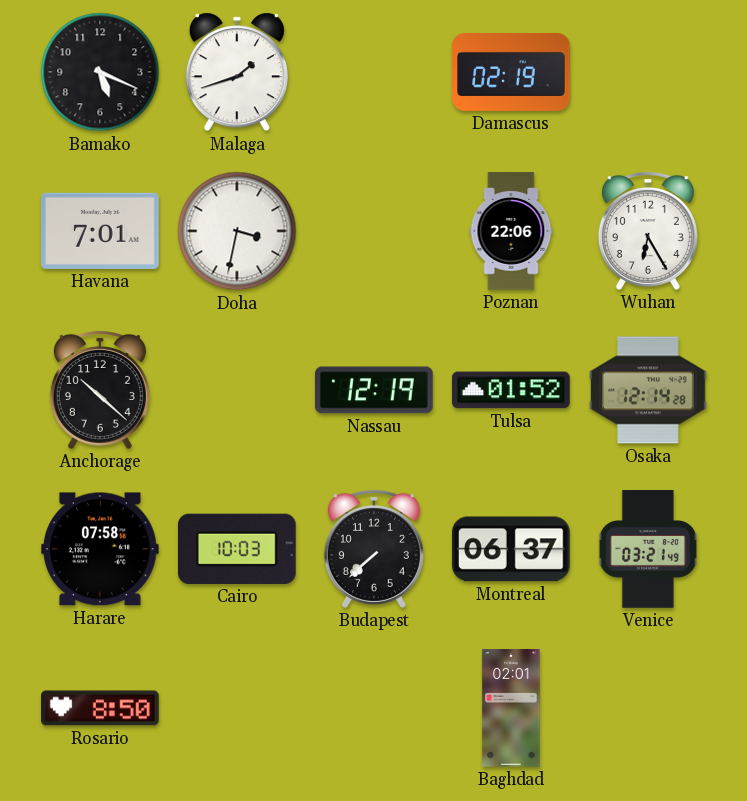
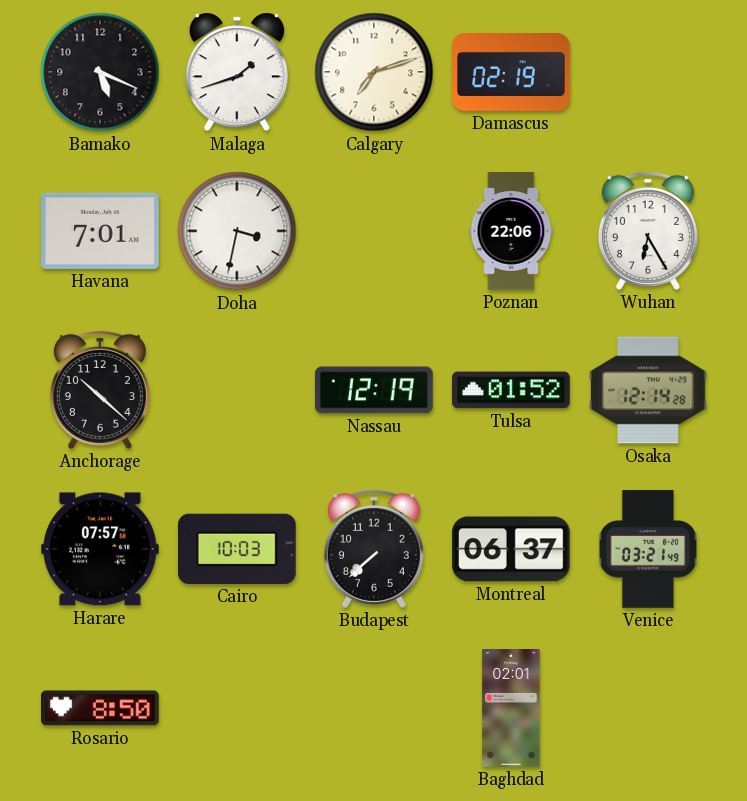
Calgary: none -> 7:12
Harare: 07:58 -> 07:57
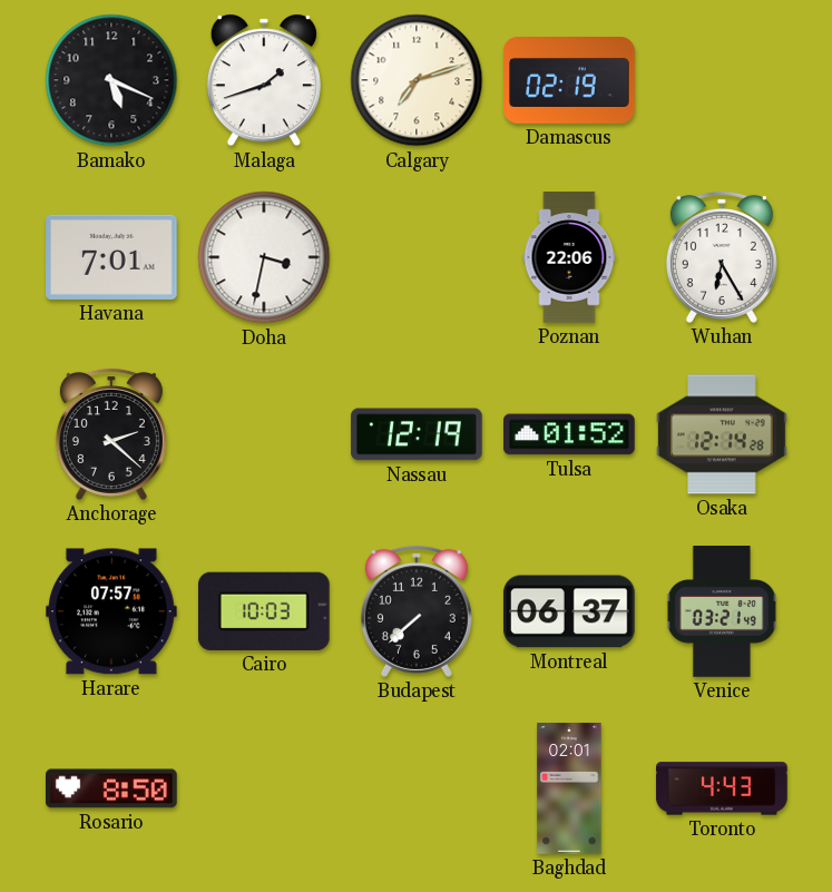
Anchorage: 10:22 -> 2:22
Toronto: none -> 4:43
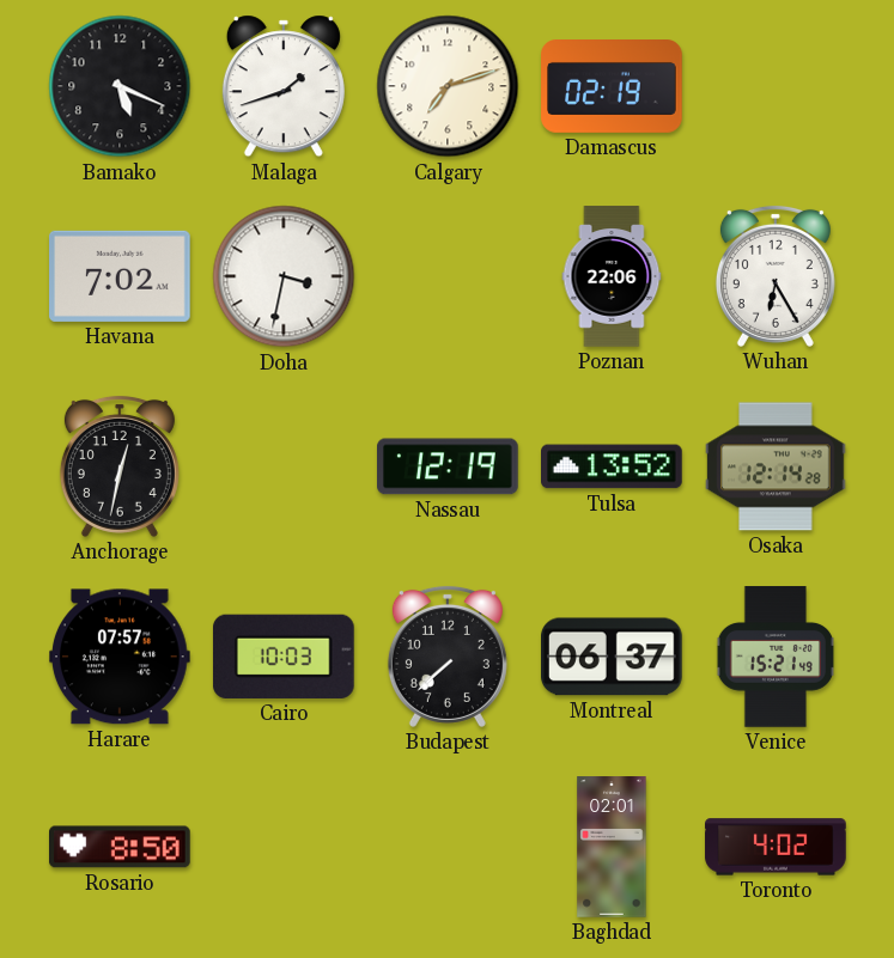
Havana: 7:01 -> 7:02
Anchorage: 2:22 -> 12:32
Tulsa: 01:52 -> 13:52
Venice: 03:21 -> 15:21
Toronto: 4:43 -> 4:02
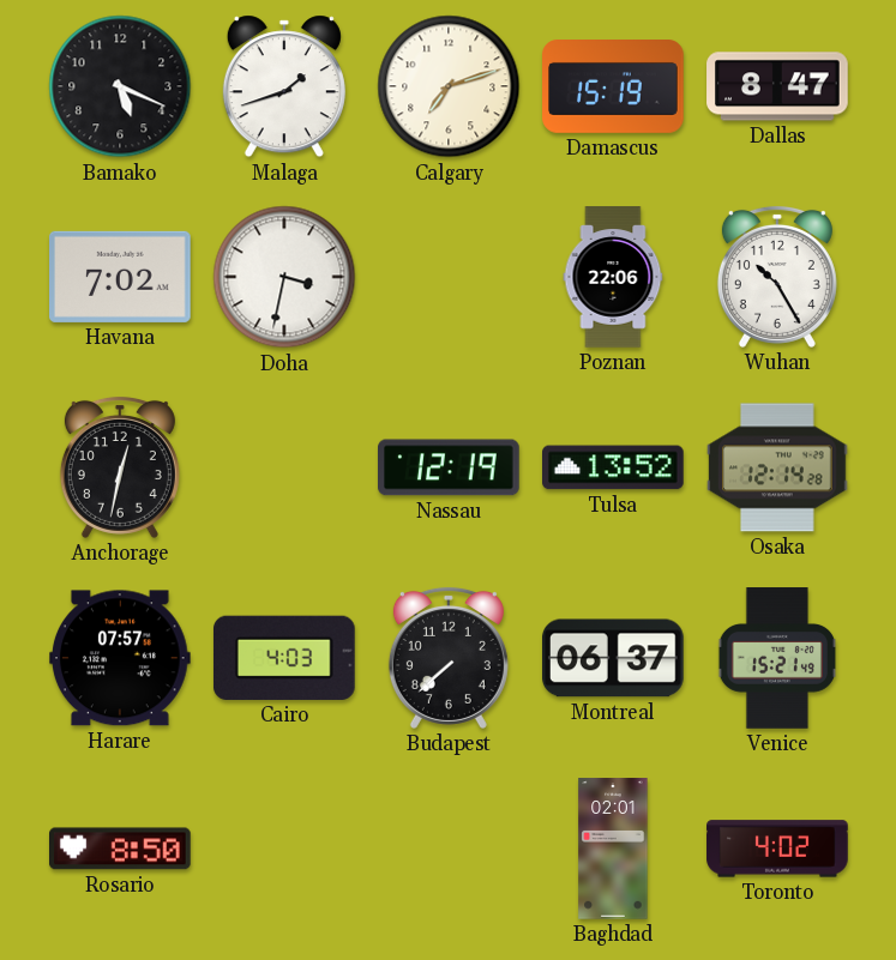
Damascus: 02:19 -> 15:19
Dallas: none -> 8:47
Wuhan: 6:25 -> 10:25
Cairo: 10:03 -> 4:03
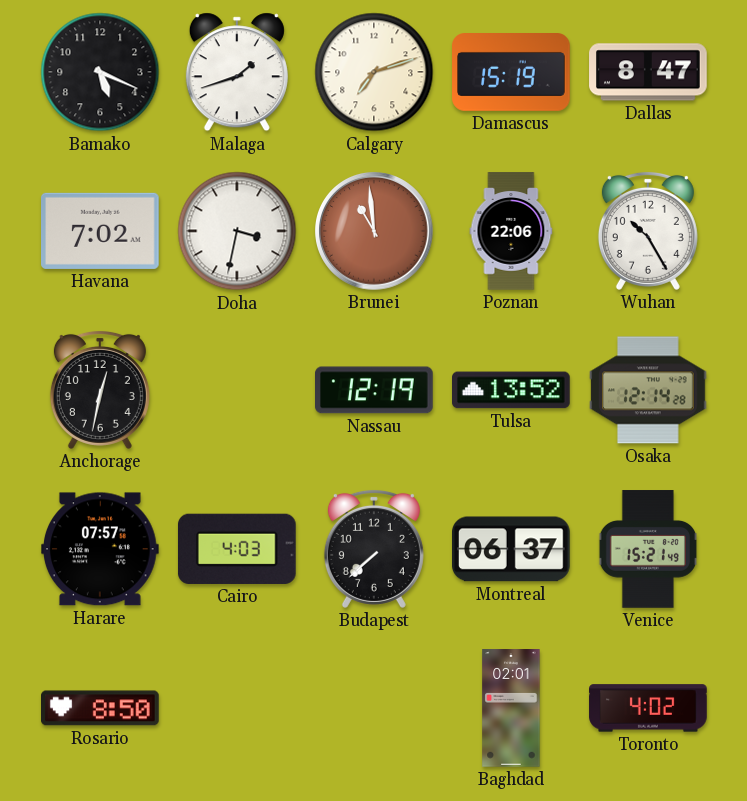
Brunei: none -> 10:59
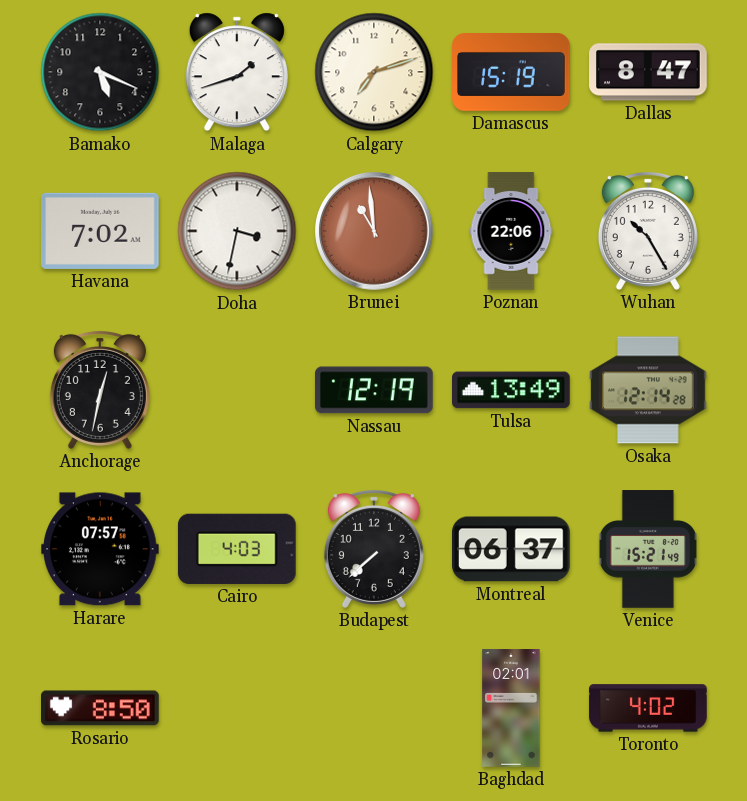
Tulsa: 13:52 -> 13:49
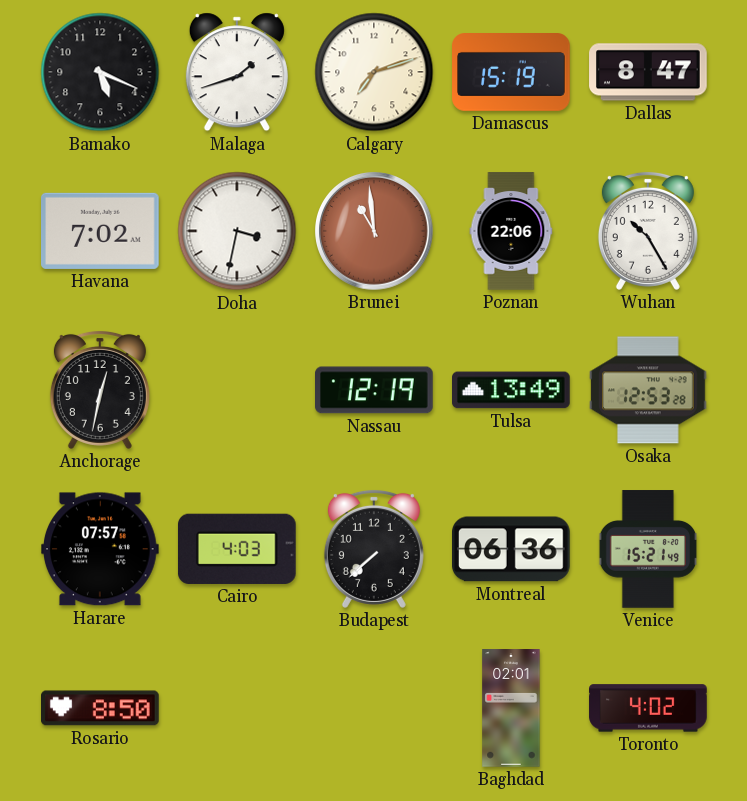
Osaka: 12:14 -> 12:53
Montreal: 06:37 -> 06:36
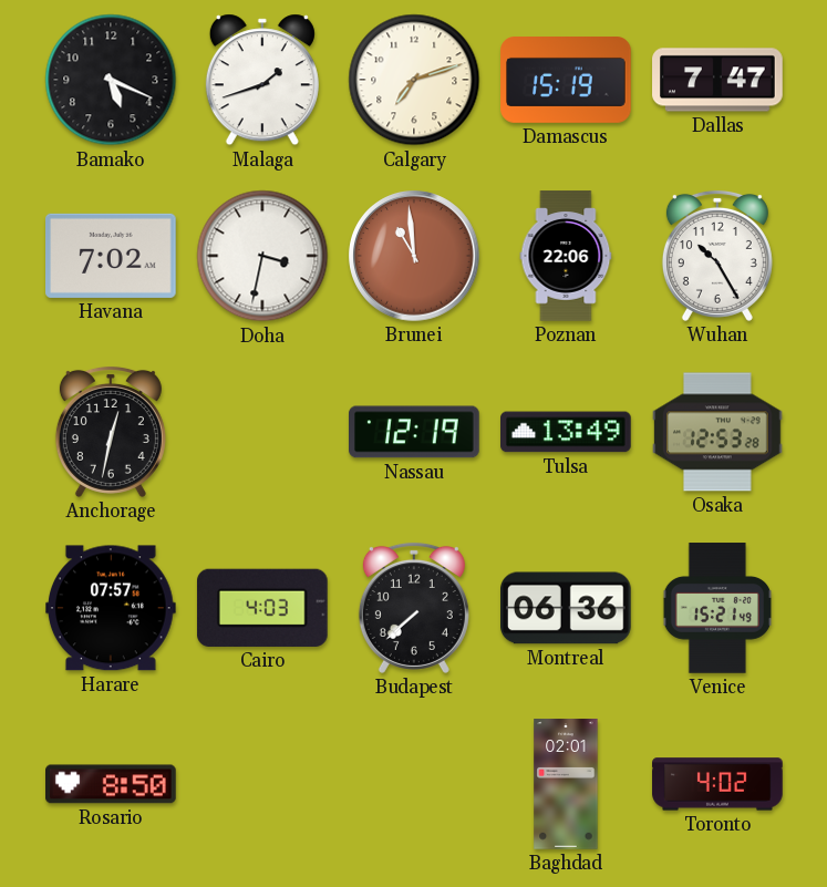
Dallas: 8:47 -> 7:47
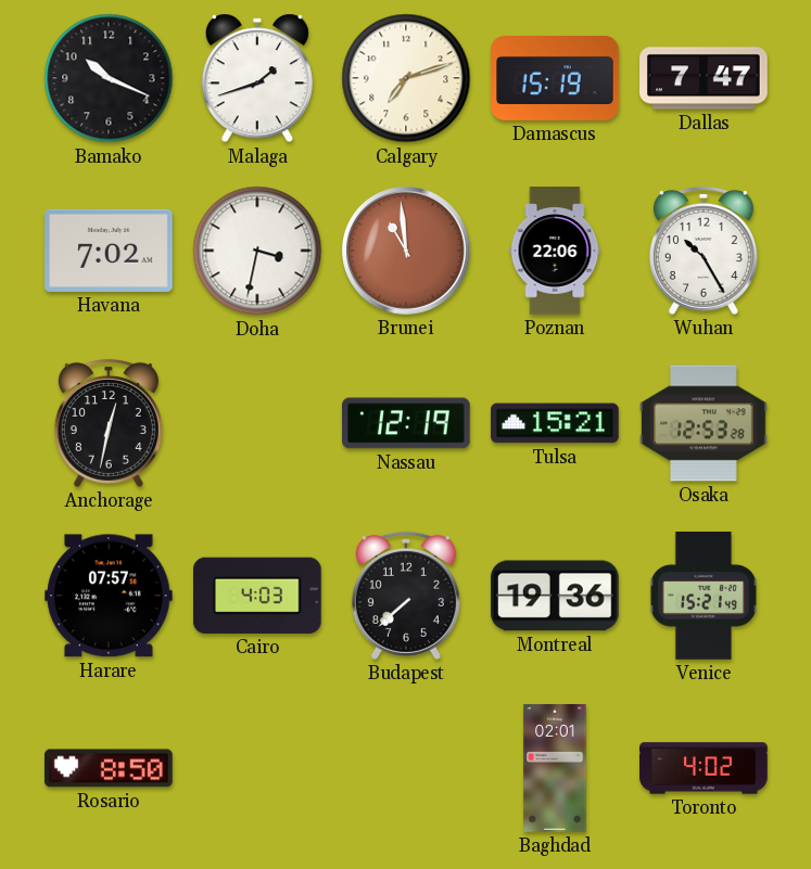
Bamako: 5:19 -> 10:19
Tulsa: 13:49 -> 15:21
Montreal: 06:36 -> 19:36
